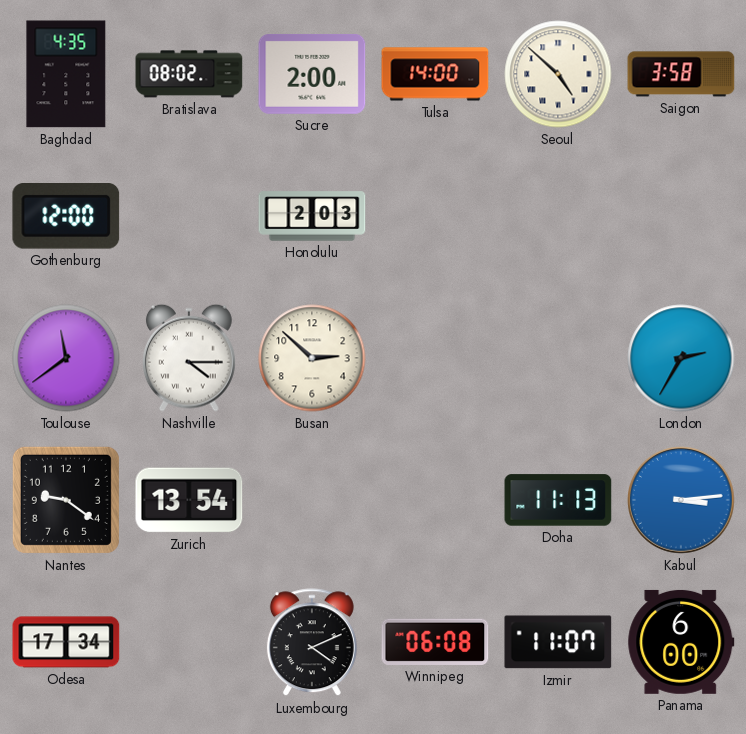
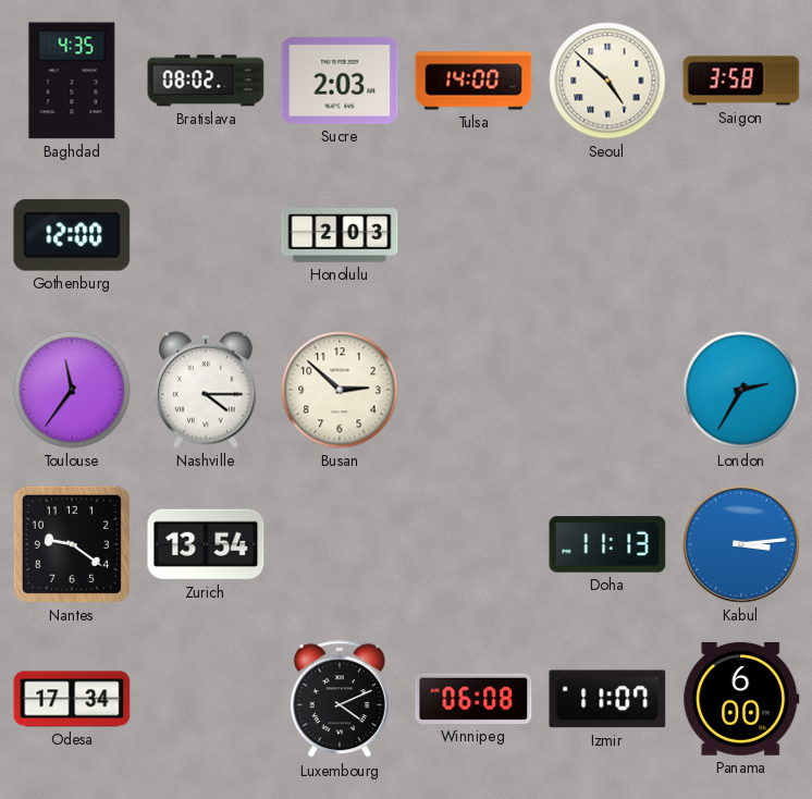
Sucre: 2:00 -> 2:03
Toulouse: 11:39 -> 11:36
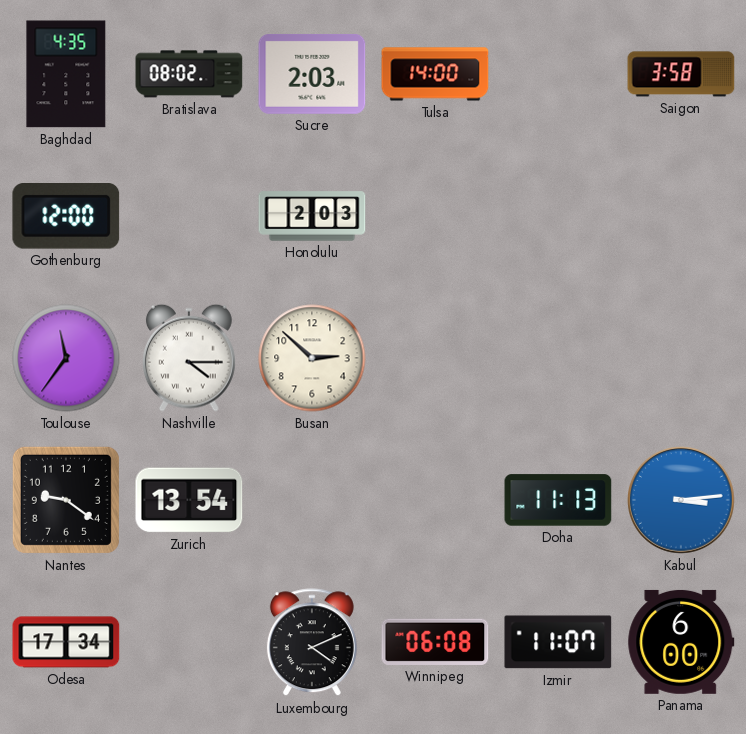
Seoul: 4:52 -> none
London: 2:35 -> none
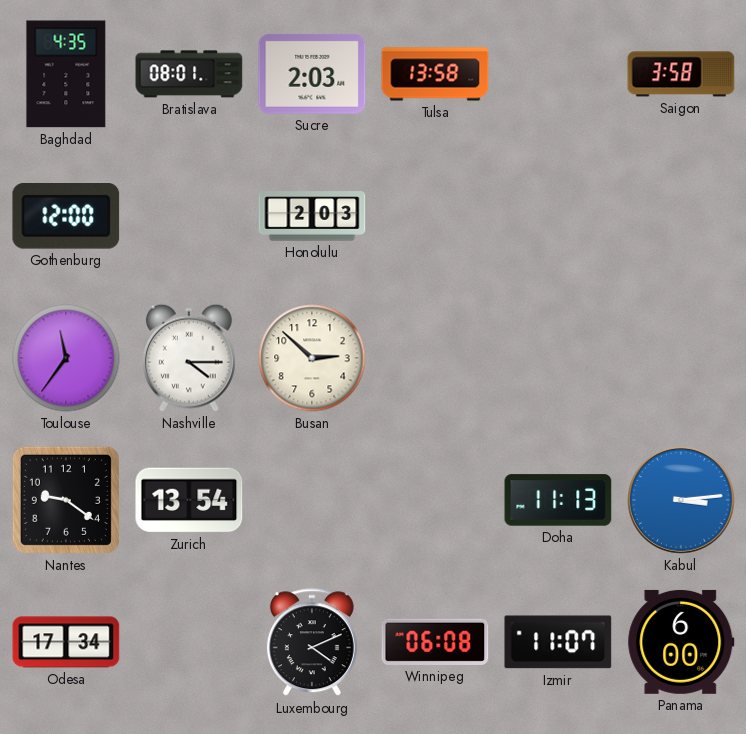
Bratislava: 08:02 -> 08:01
Tulsa: 14:00 -> 13:58
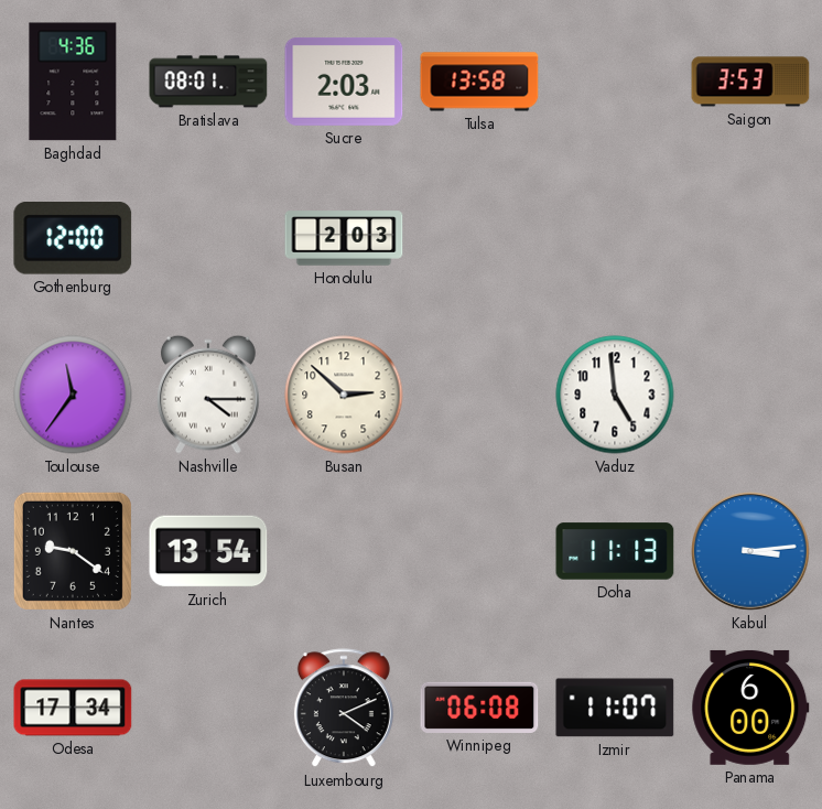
Baghdad: 4:35 -> 4:36
Saigon: 3:58 -> 3:53
Vaduz: none -> 4:59
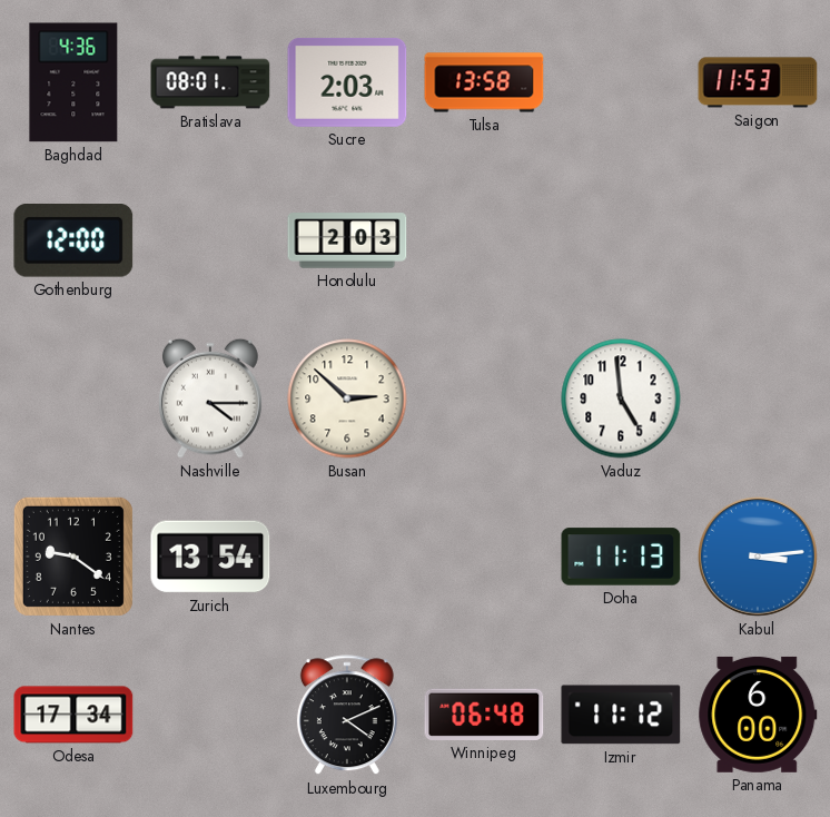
Saigon: 3:53 -> 11:53
Toulouse: 11:36 -> none
Winnipeg: 06:08 -> 06:48
Izmir: 11:07 -> 11:12
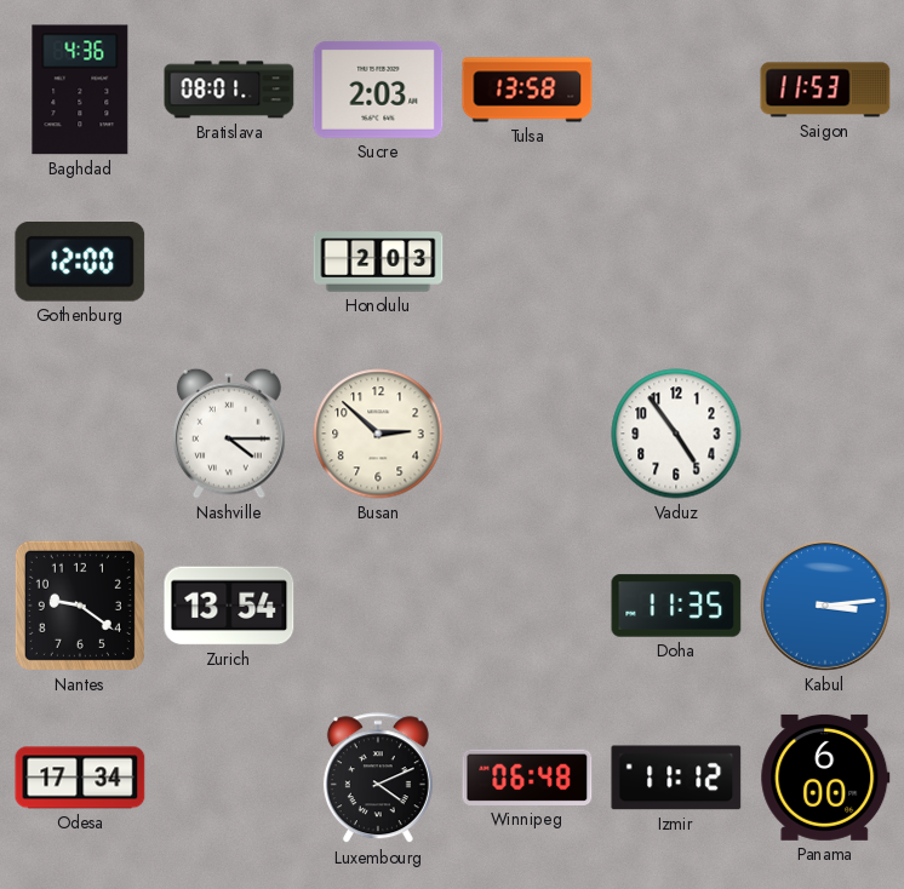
Vaduz: 4:59 -> 4:54
Doha: 11:13 -> 11:35
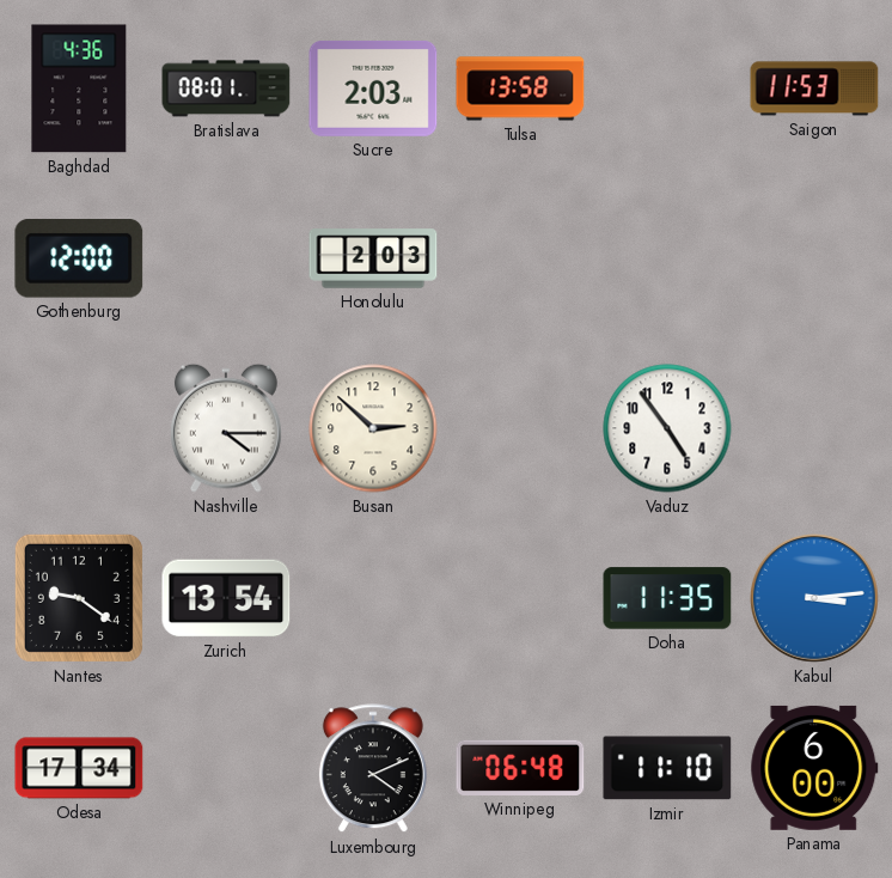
Izmir: 11:12 -> 11:10
